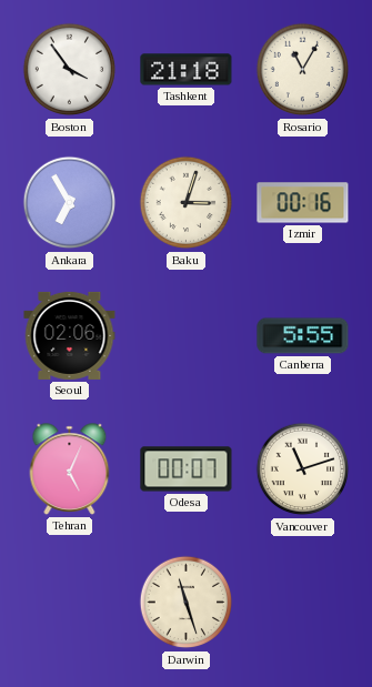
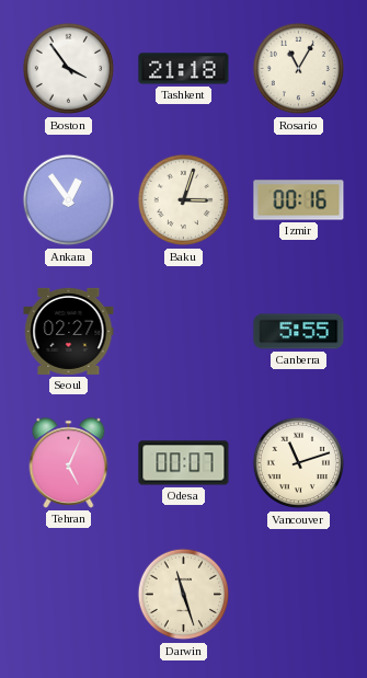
Ankara: 6:55 -> 12:54
Seoul: 02:06 -> 02:27
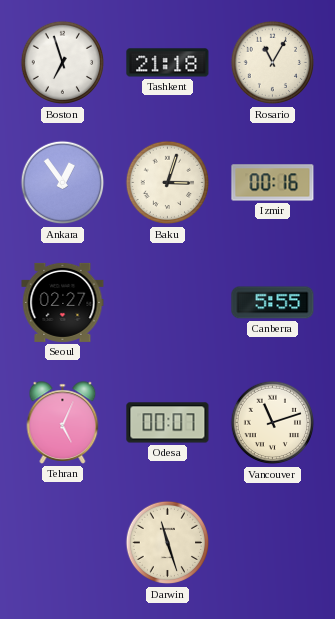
Boston: 3:54 -> 6:57
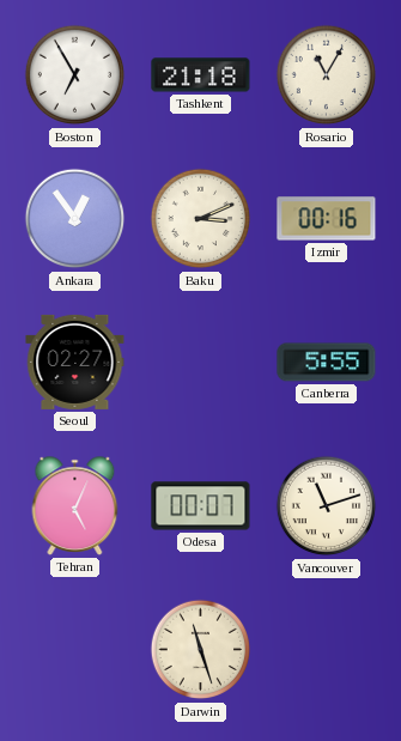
Boston: 6:57 -> 6:55
Baku: 3:03 -> 3:11
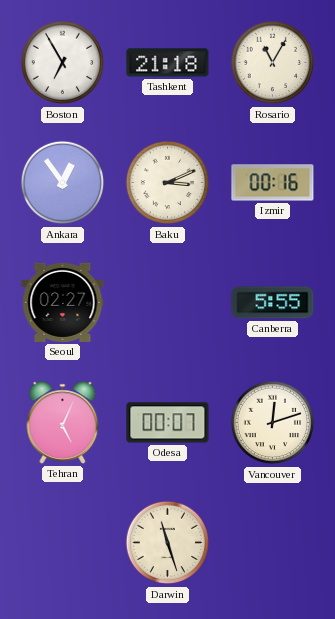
Vancouver: 11:12 -> 12:12
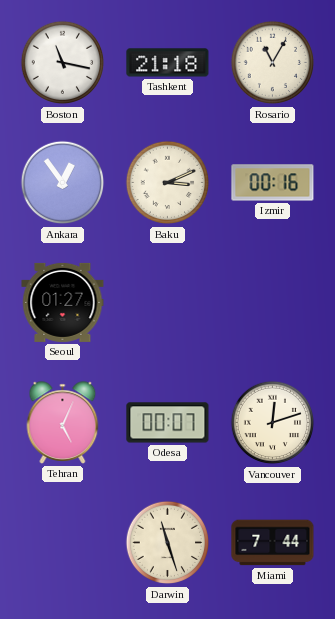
Boston: 6:55 -> 11:17
Seoul: 02:27 -> 01:27
Canberra: 5:55 -> none
Miami: none -> 7:44
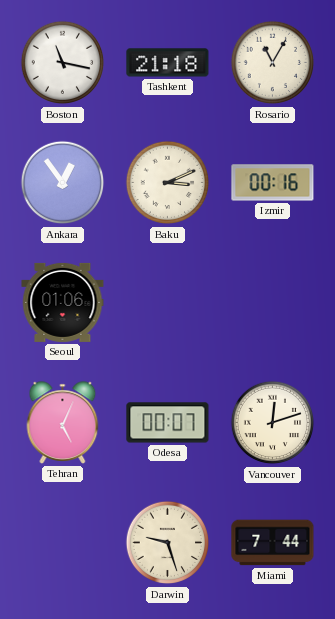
Seoul: 01:27 -> 01:06
Darwin: 11:27 -> 9:27
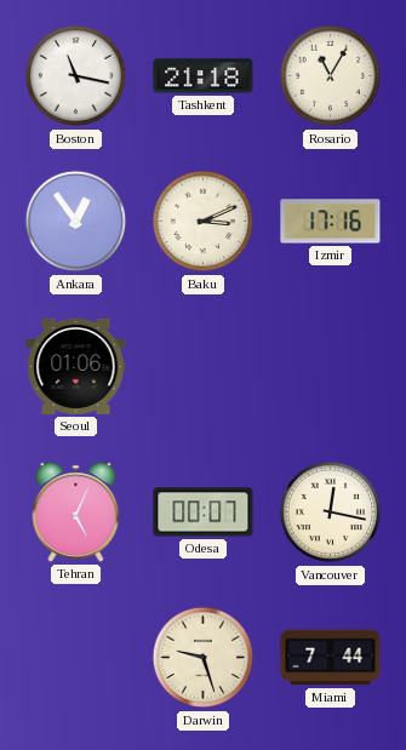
Izmir: 00:16 -> 17:16
Vancouver: 12:12 -> 12:17
